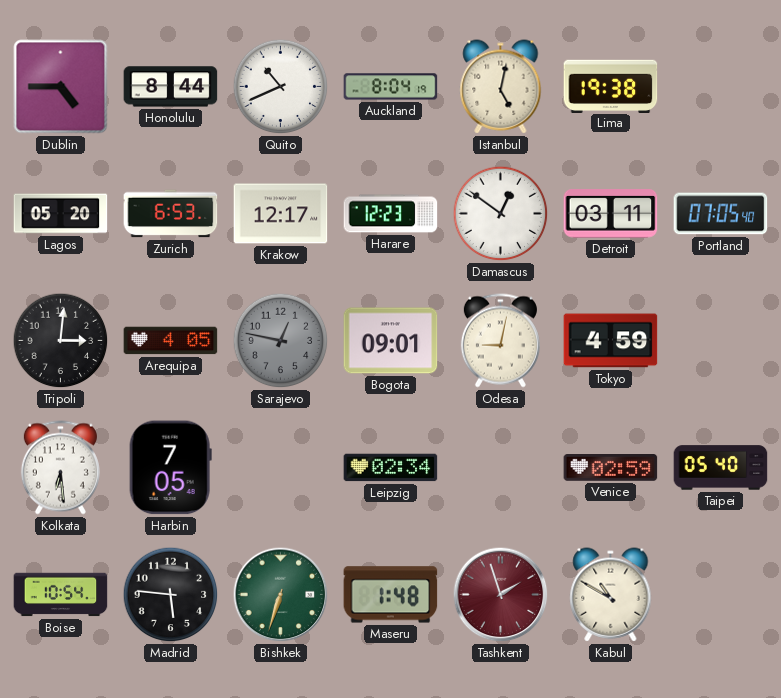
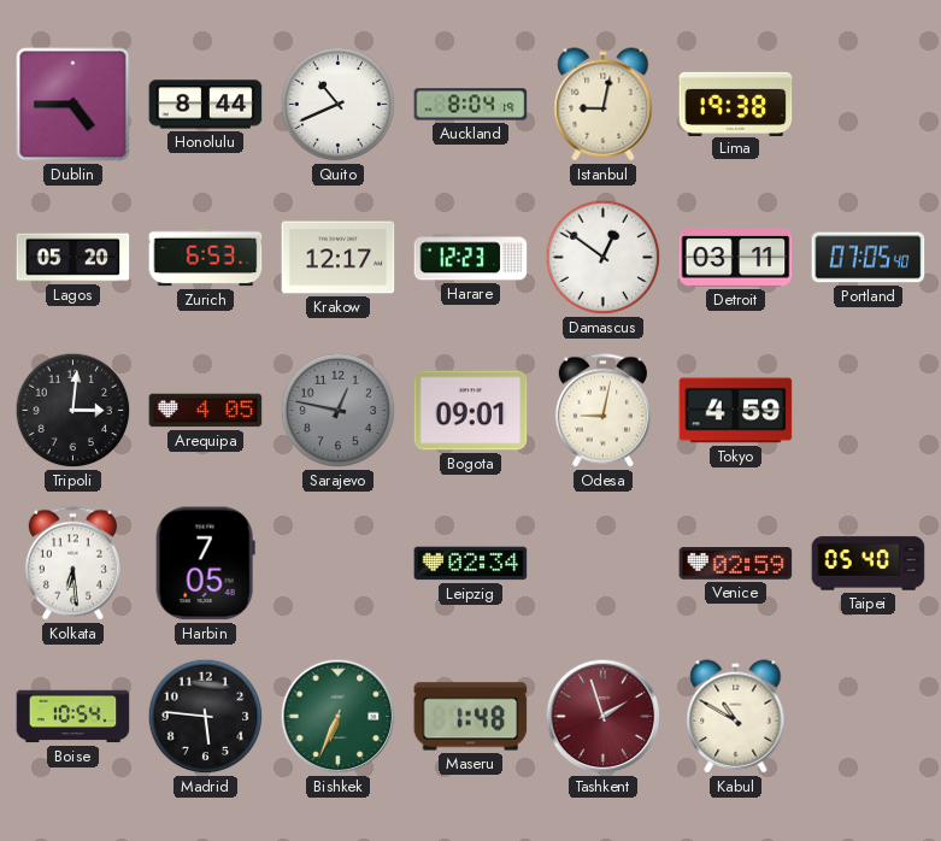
Istanbul: 5:02 -> 9:02
Bishkek: 6:33 -> 6:34
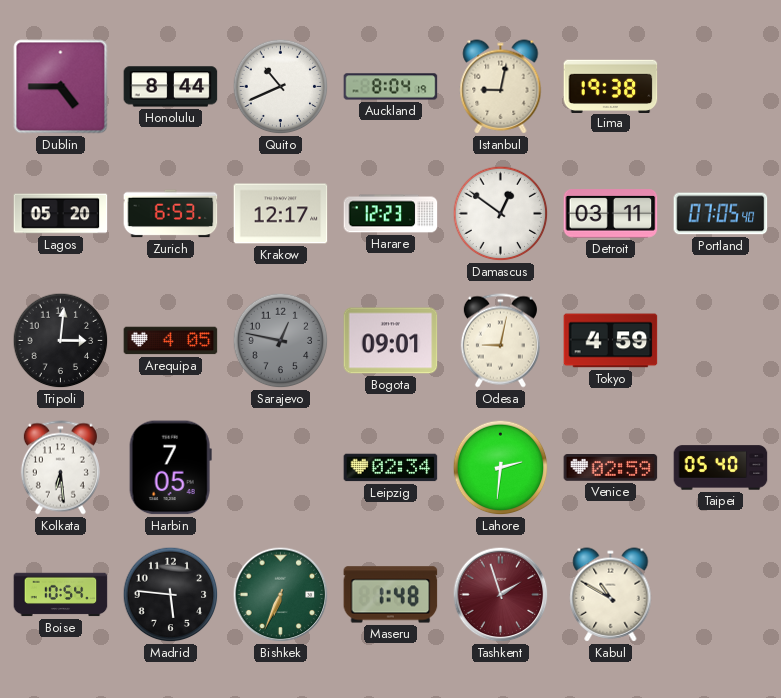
Lahore: none -> 2:31
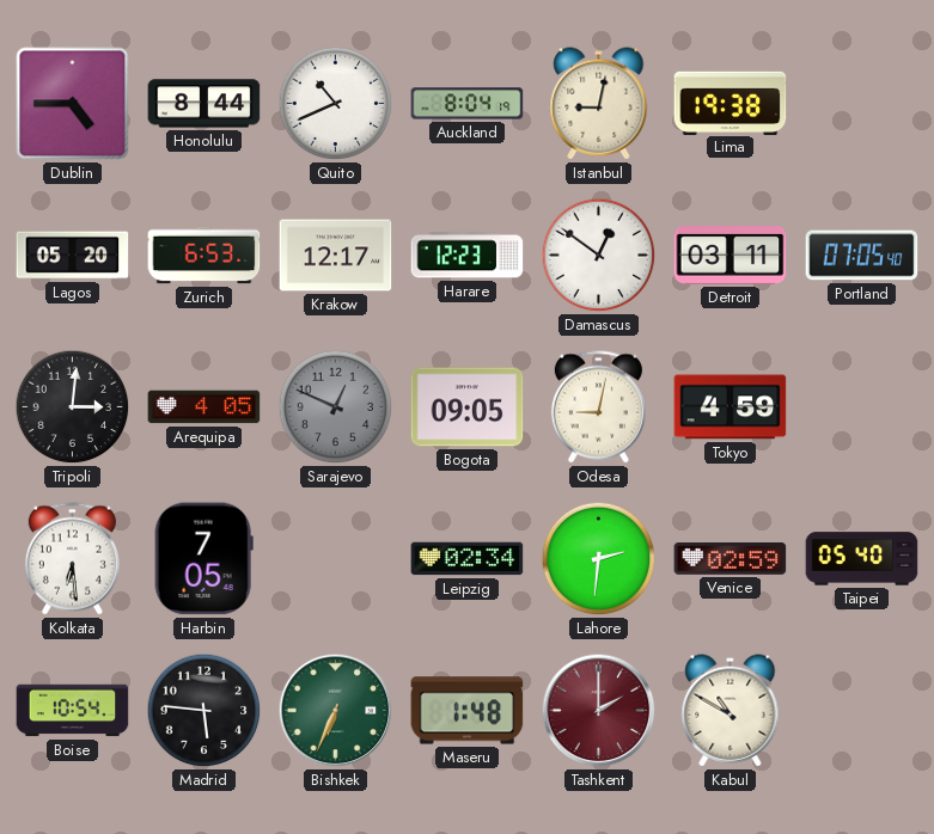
Sarajevo: 12:47 -> 12:49
Bogota: 09:01 -> 09:05
Tashkent: 1:57 -> 2:00
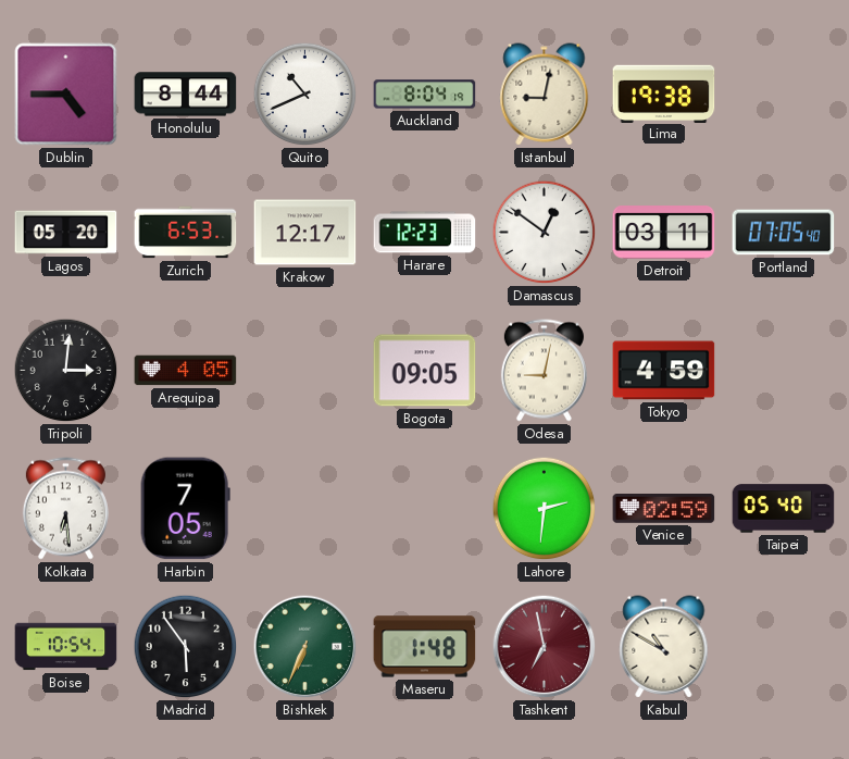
Sarajevo: 12:49 -> none
Leipzig: 02:34 -> none
Madrid: 5:46 -> 5:54
Tashkent: 2:00 -> 6:58
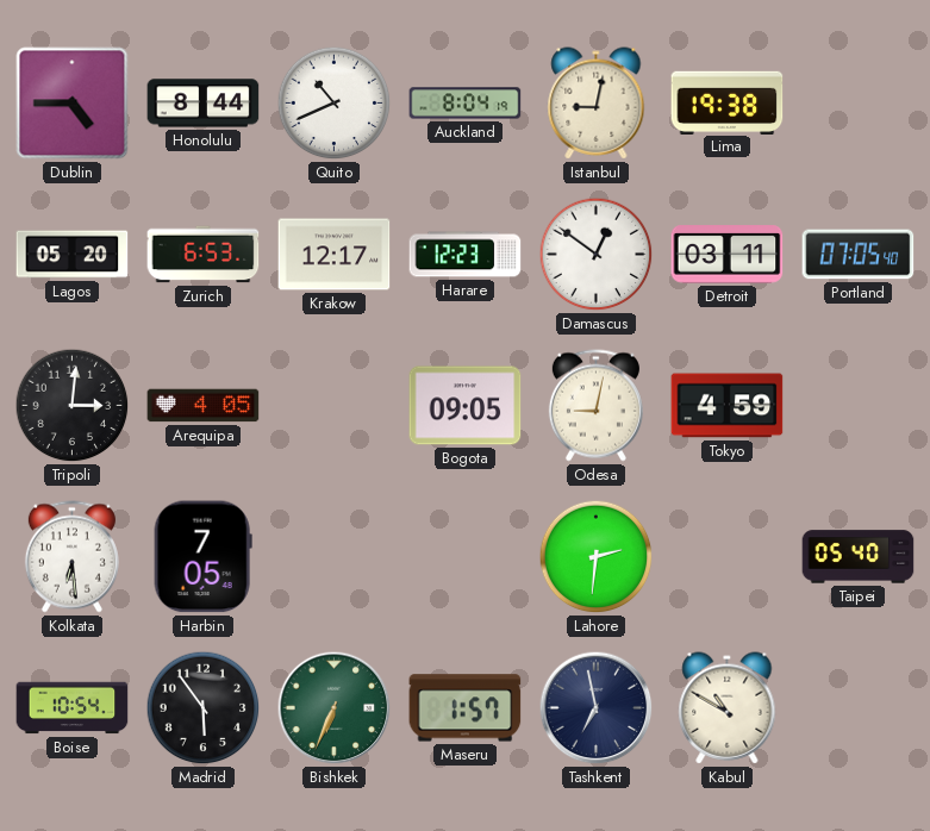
Venice: 02:59 -> none
Maseru: 1:48 -> 1:57
Tashkent dial: burgundy -> navy
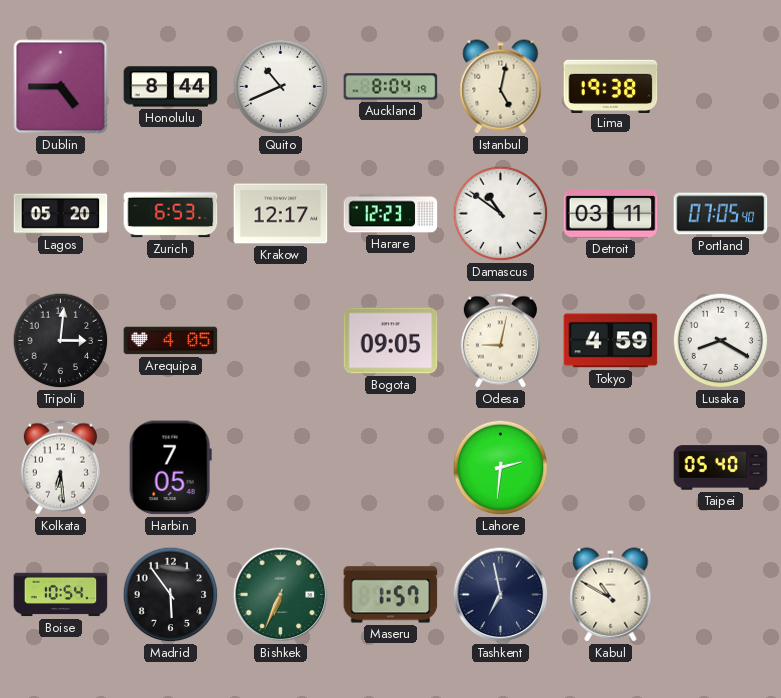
Istanbul: 9:02 -> 5:02
Damascus: 12:51 -> 10:51
Lusaka: none -> 8:20
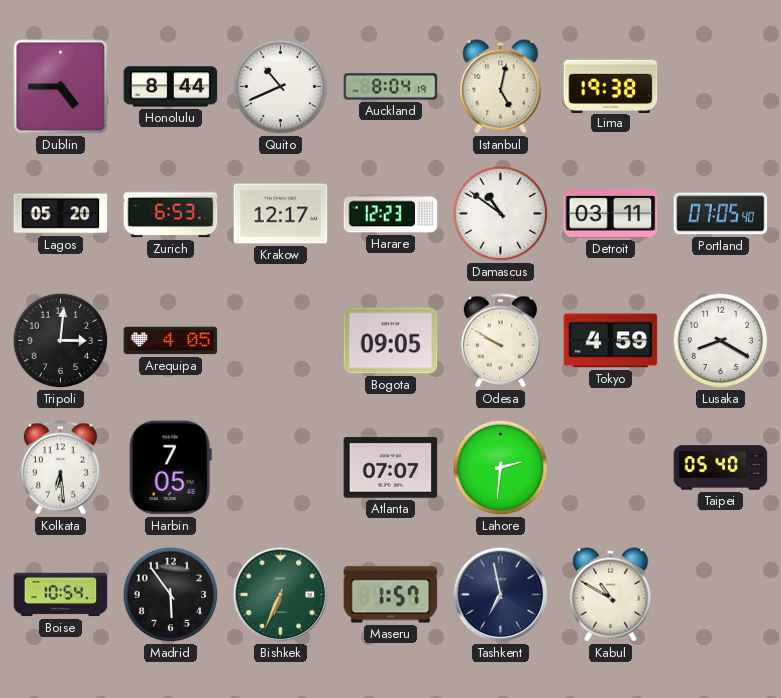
Odesa: 9:02 -> 9:50
Atlanta: none -> 07:07
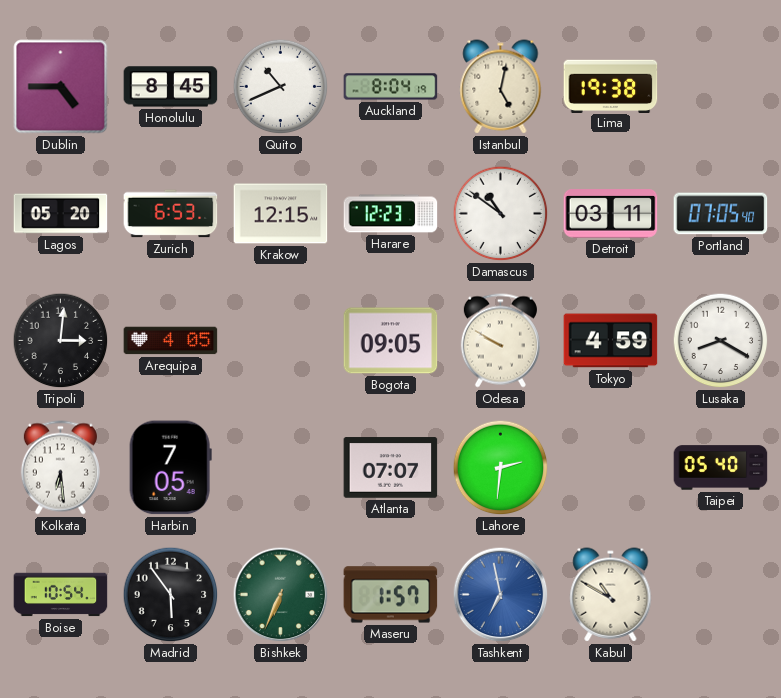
Honolulu: 8:44 -> 8:45
Krakow: 12:17 -> 12:15
Tashkent dial: navy -> blue
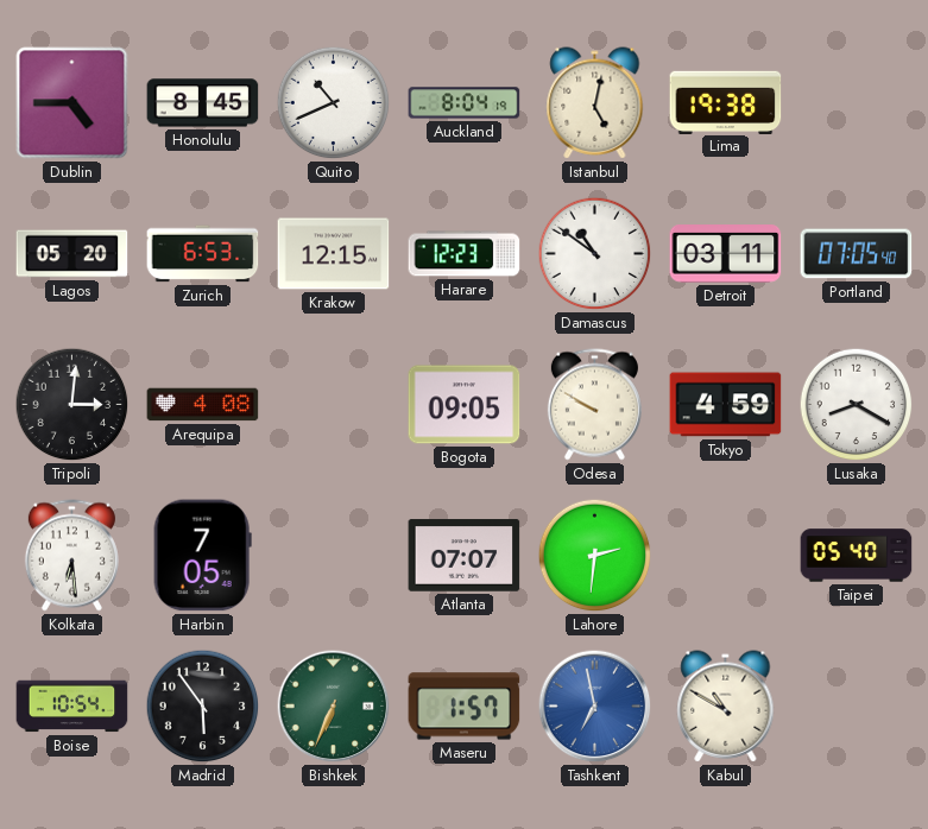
Arequipa: 4:05 -> 4:08
